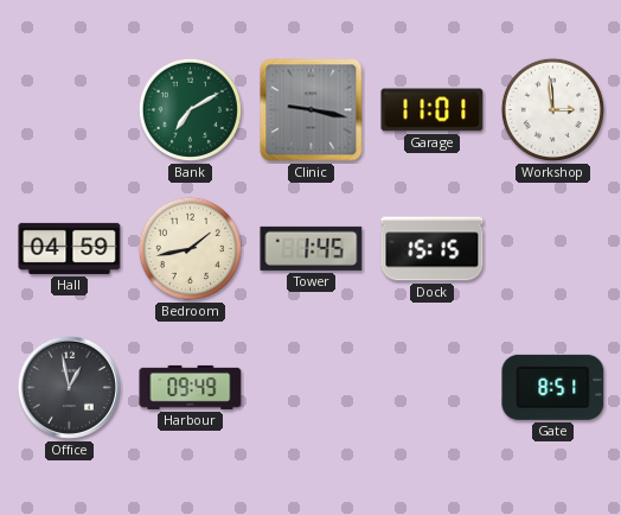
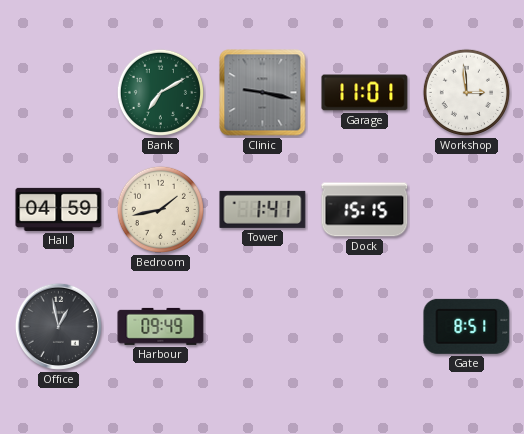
Tower: 1:45 -> 1:41
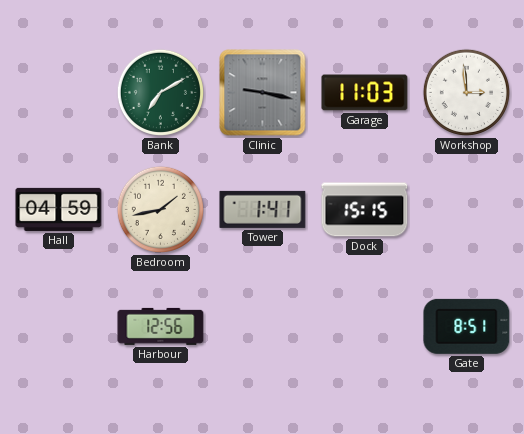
Garage: 11:01 -> 11:03
Office: 12:58 -> none
Harbour: 09:49 -> 12:56
